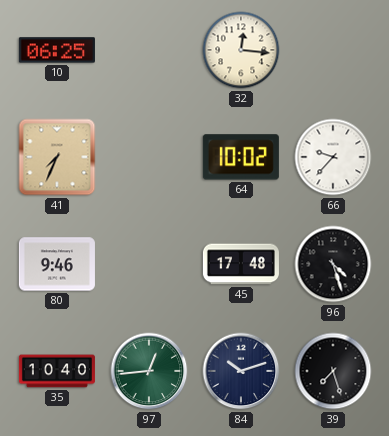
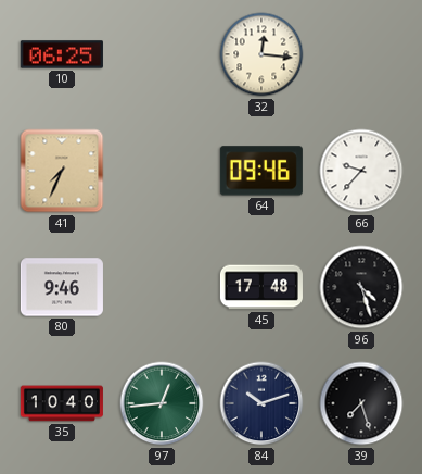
64: 10:02 -> 09:46
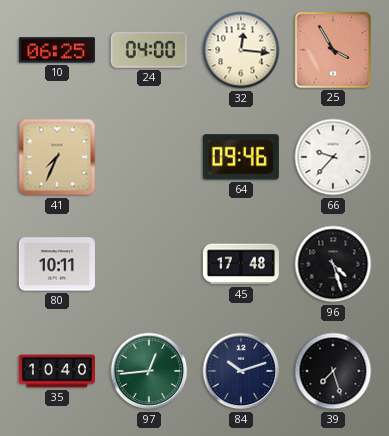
24: none -> 04:00
25: none -> 3:55
80: 9:46 -> 10:11
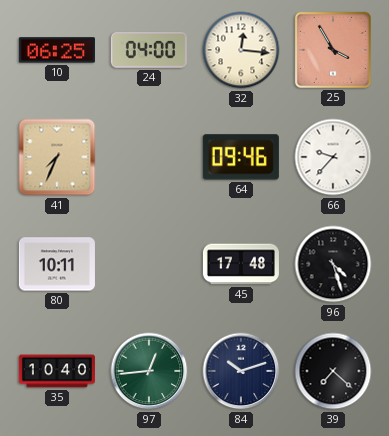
39: 7:27 -> 7:22
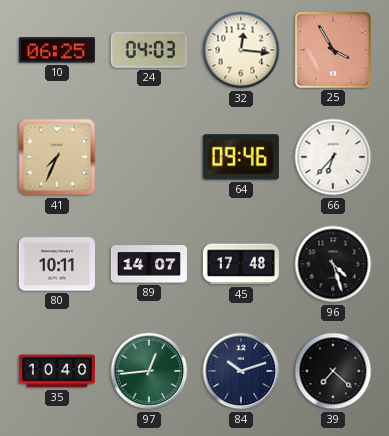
24: 04:00 -> 04:03
66: 9:37 -> 6:37
89: none -> 14:07
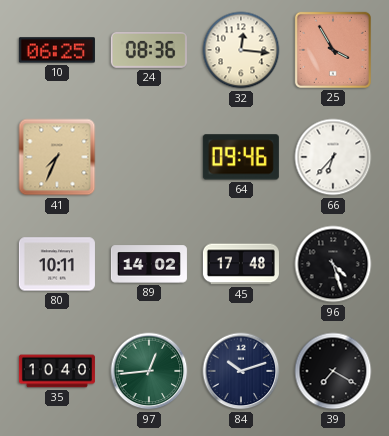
24: 04:03 -> 08:36
89: 14:07 -> 14:02
39: 7:22 -> 7:20
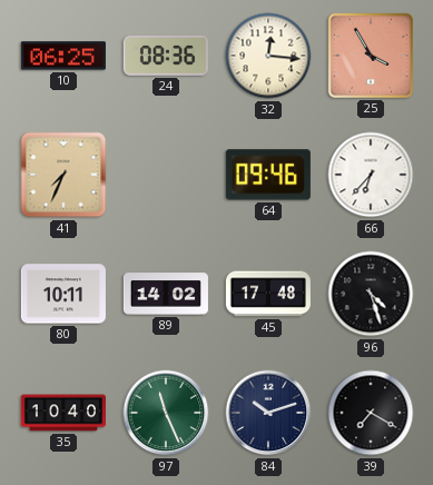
97: 12:44 -> 11:26
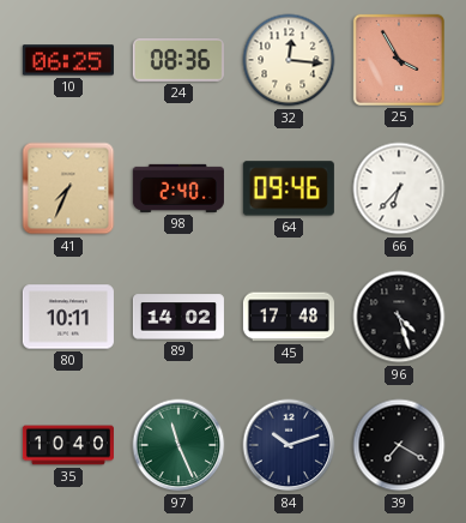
98: none -> 2:40
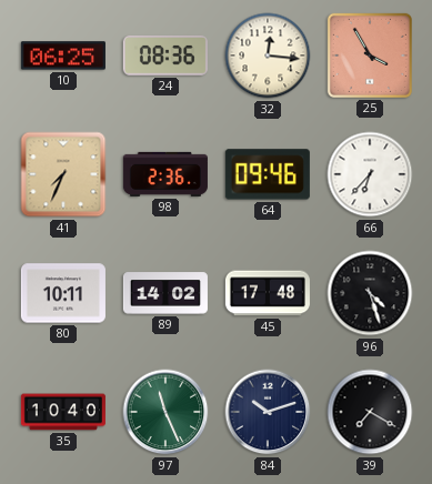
98: 2:40 -> 2:36
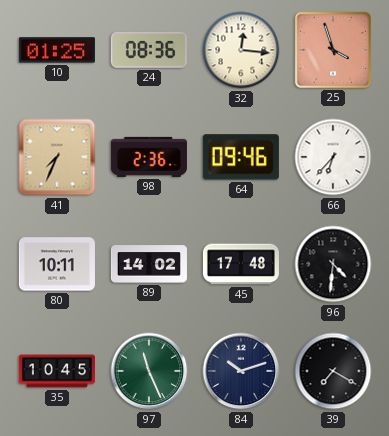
10: 06:25 -> 01:25
25: 3:55 -> 3:57
96: 4:27 -> 4:31
35: 10:40 -> 10:45
